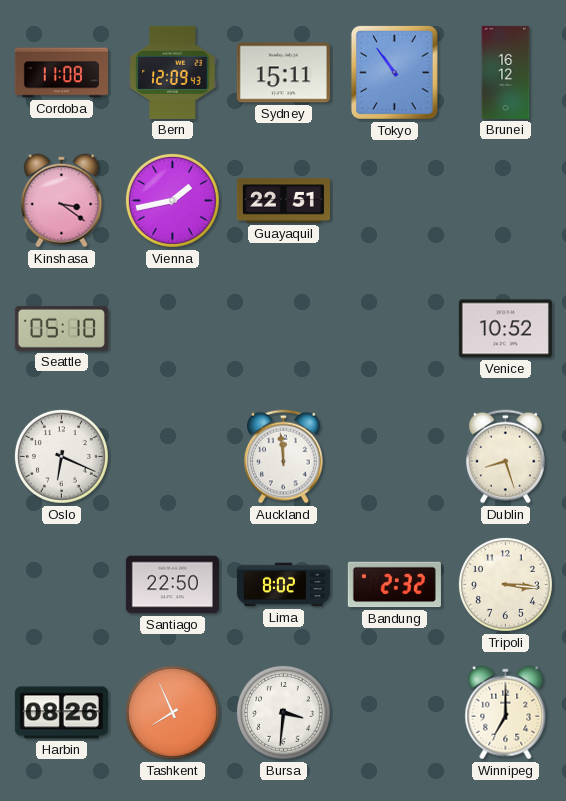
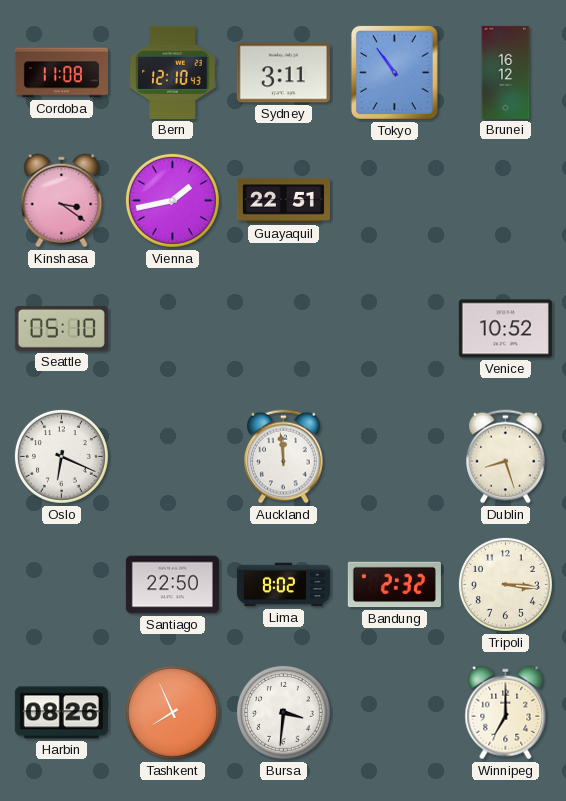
Bern: 12:09 -> 12:10
Sydney: 15:11 -> 3:11
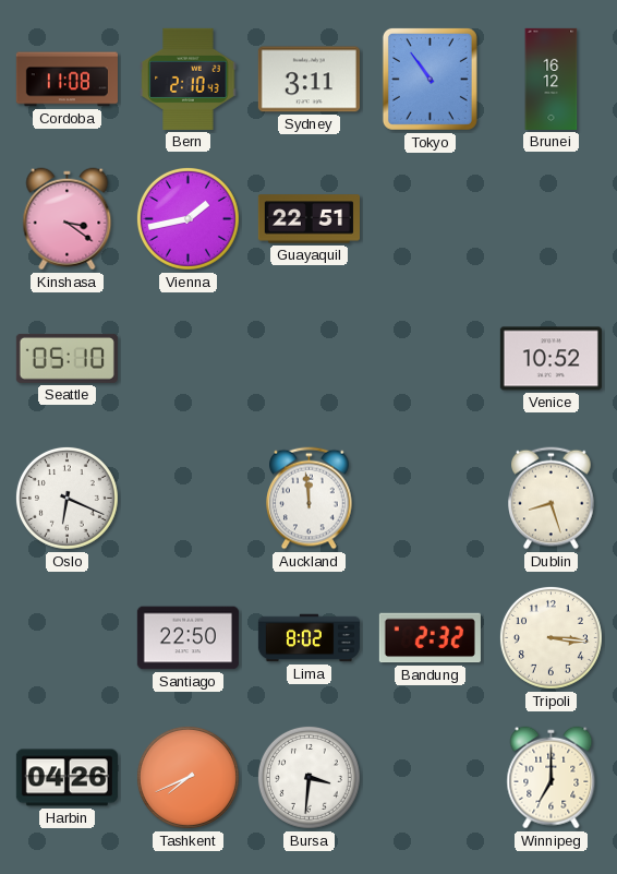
Bern: 12:10 -> 2:10
Harbin: 08:26 -> 04:26
Tashkent: 7:56 -> 7:41
